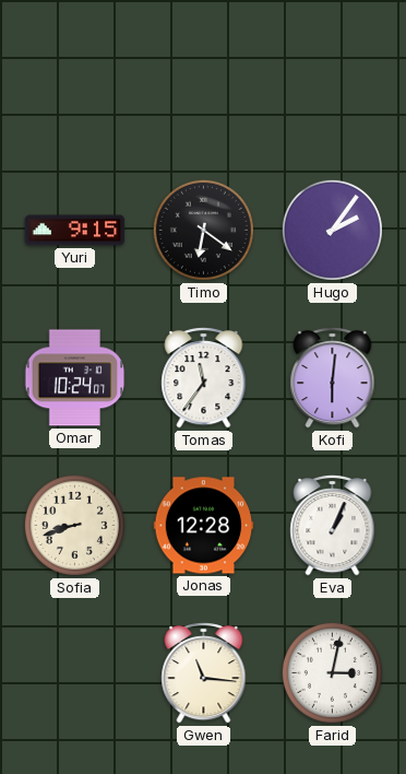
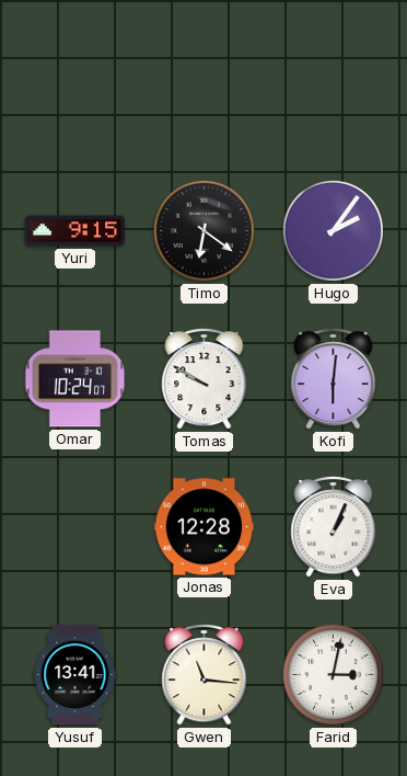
Tomas: 11:36 -> 9:50
Sofia: 8:42 -> none
Yusuf: none -> 13:41
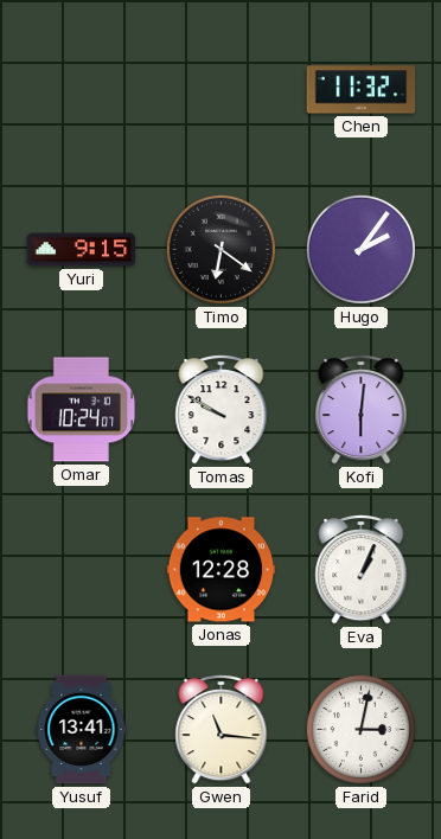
Chen: none -> 11:32
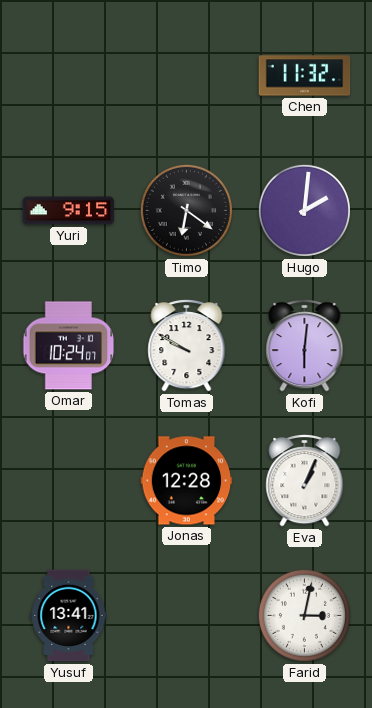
Hugo: 2:06 -> 2:01
Gwen: 11:16 -> none
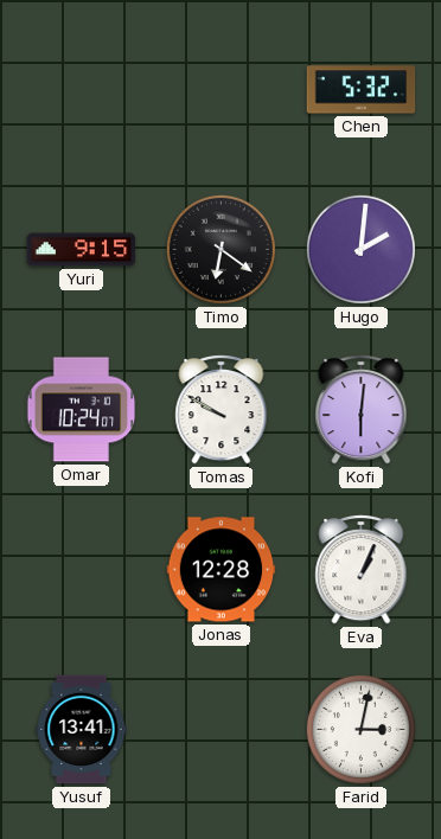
Chen: 11:32 -> 5:32
